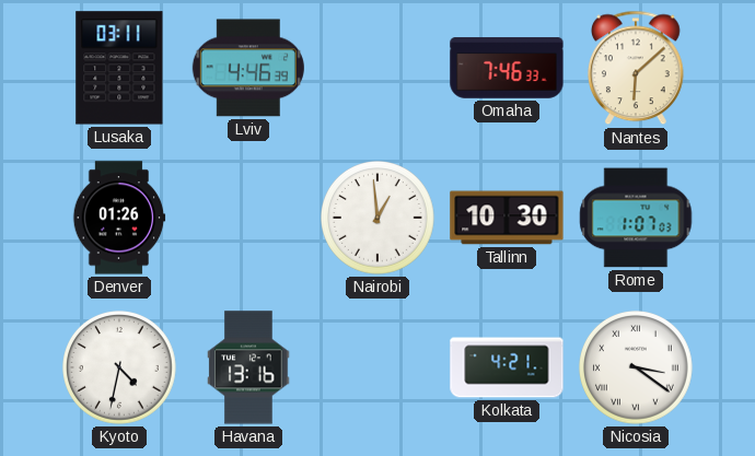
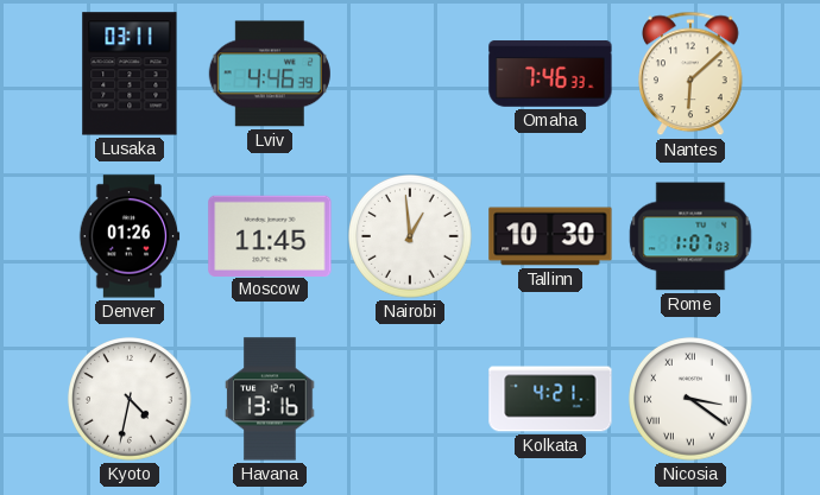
Moscow: none -> 11:45
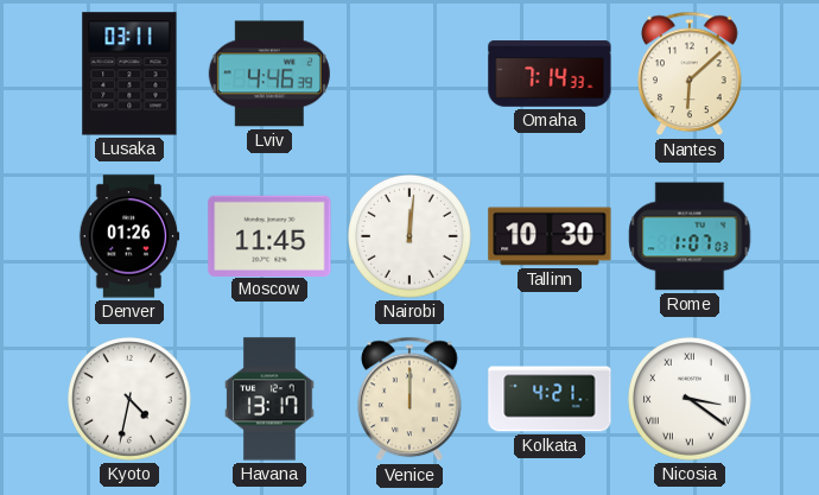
Omaha: 7:46 -> 7:14
Nairobi: 12:59 -> 12:01
Havana: 13:16 -> 13:17
Venice: none -> 12:00
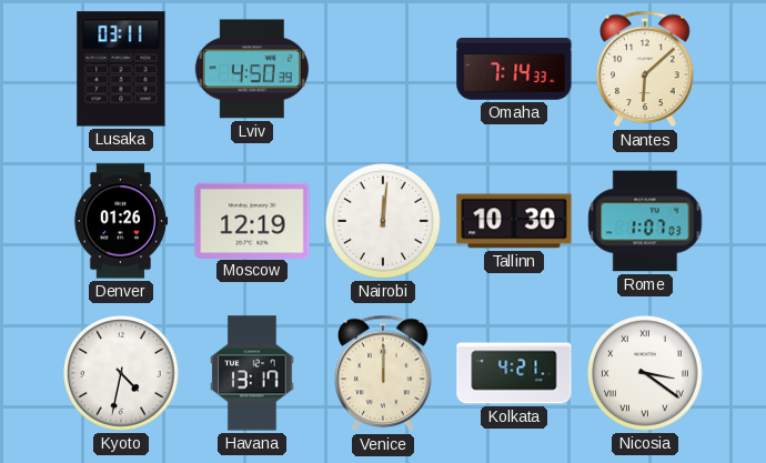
Lviv: 4:46 -> 4:50
Moscow: 11:45 -> 12:19
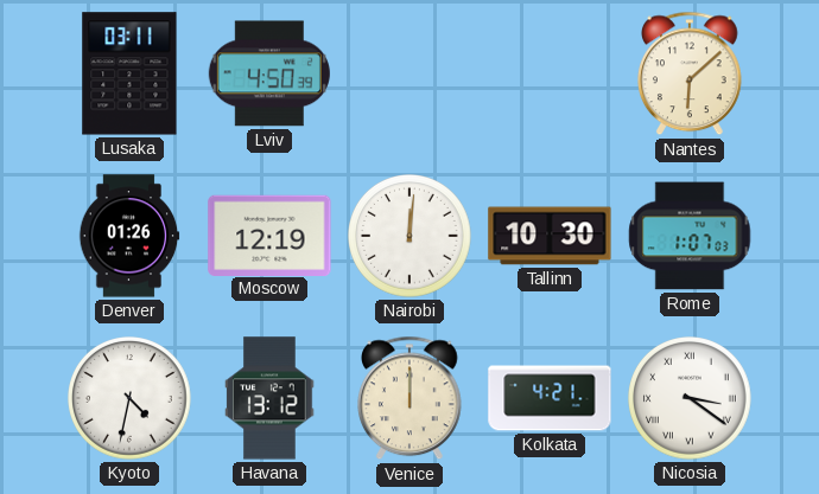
Omaha: 7:14 -> none
Havana: 13:17 -> 13:12
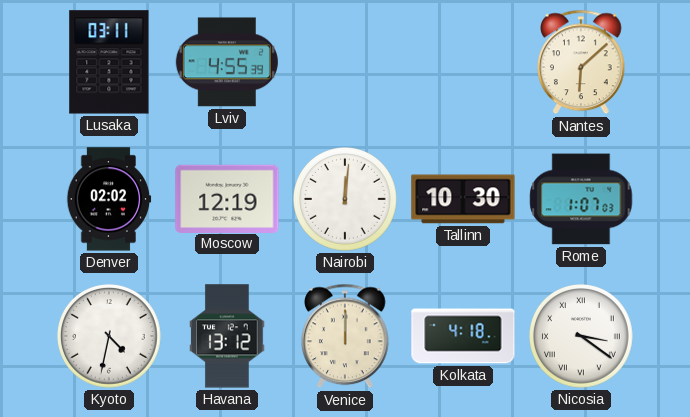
Lviv: 4:50 -> 4:55
Denver: 01:26 -> 02:02
Kolkata: 4:21 -> 4:18
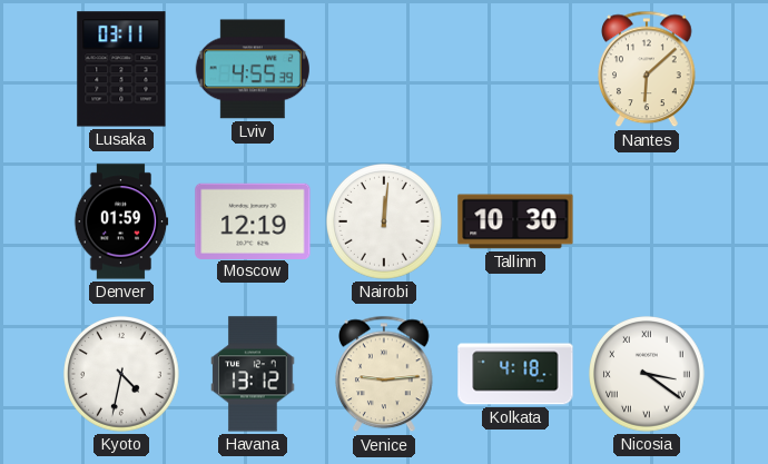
Denver: 02:02 -> 01:59
Rome: 1:07 -> none
Venice: 12:00 -> 9:14
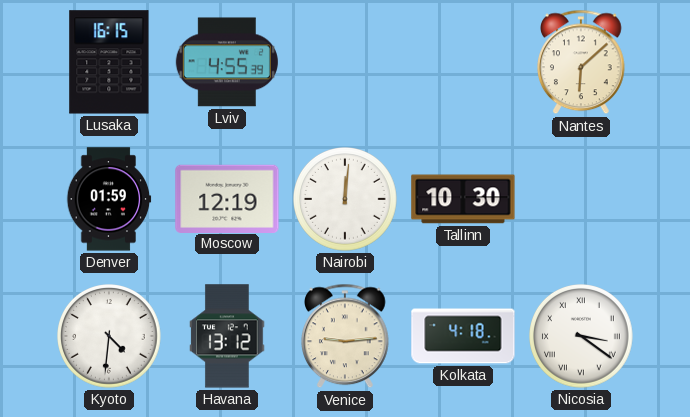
Lusaka: 03:11 -> 16:15
Kyoto: 4:32 -> 4:31
